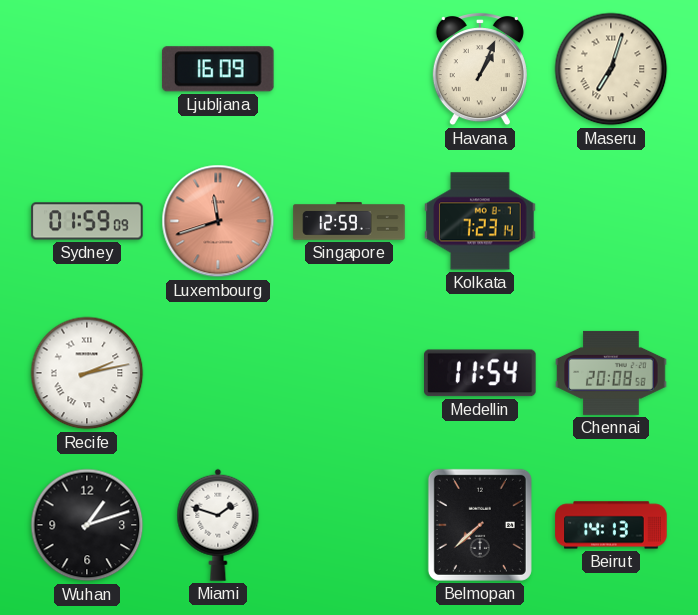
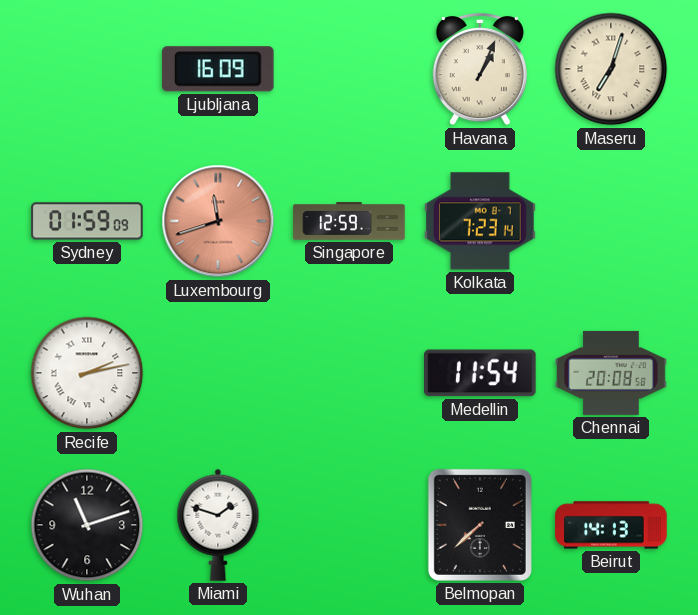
Wuhan: 1:12 -> 11:12
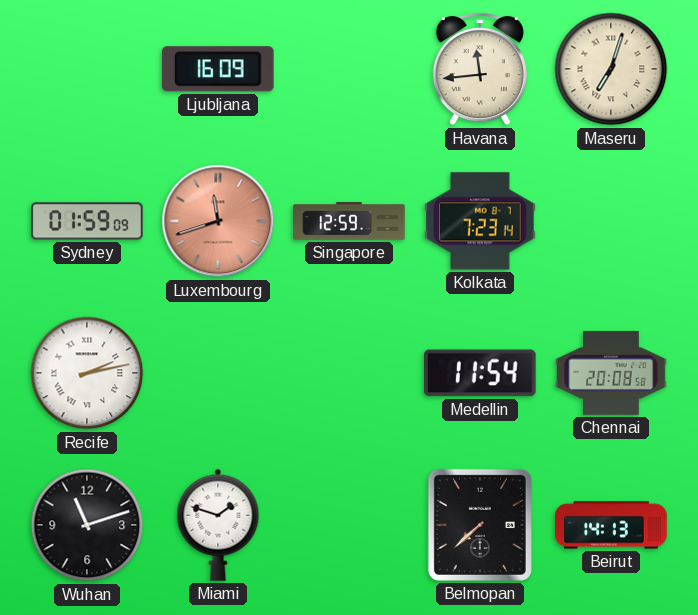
Havana: 1:04 -> 11:44
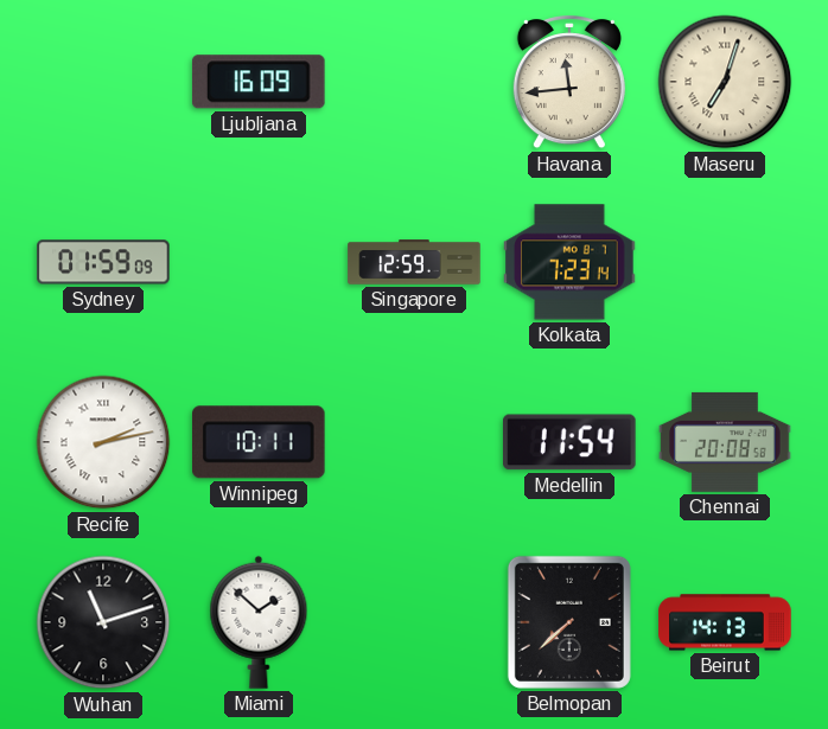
Luxembourg: 11:42 -> none
Winnipeg: none -> 10:11
Miami: 1:48 -> 1:52
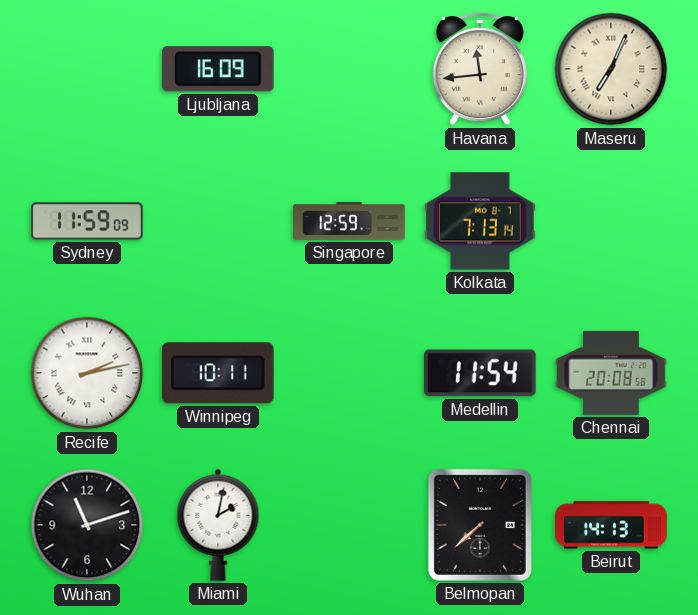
Maseru: 7:03 -> 7:04
Sydney: 01:59 -> 11:59
Kolkata: 7:23 -> 7:13
Miami: 1:52 -> 2:02
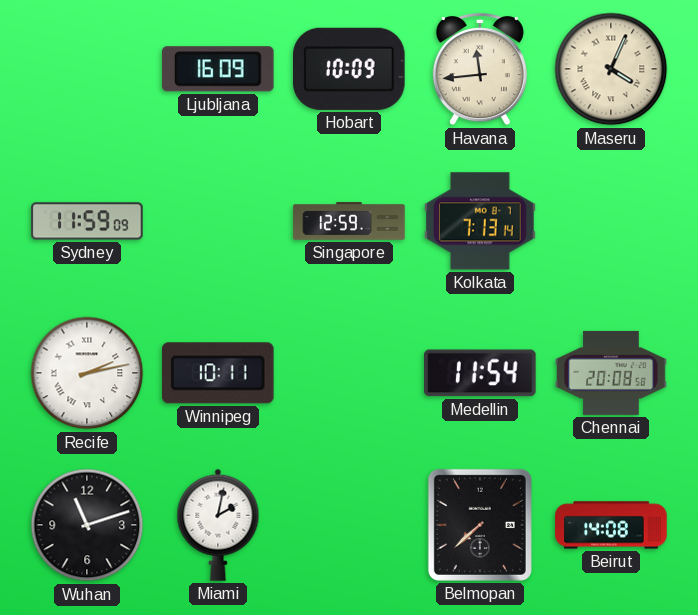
Hobart: none -> 10:09
Maseru: 7:04 -> 4:04
Beirut: 14:13 -> 14:08
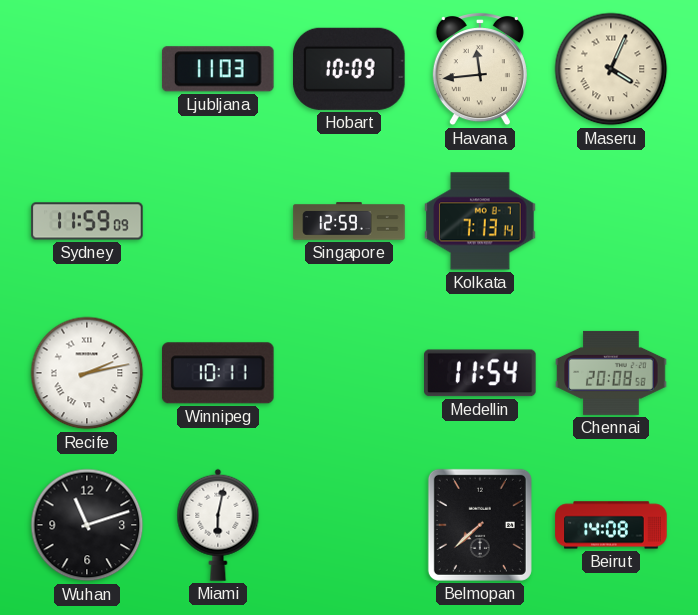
Ljubljana: 16:09 -> 11:03
Miami: 2:02 -> 6:02
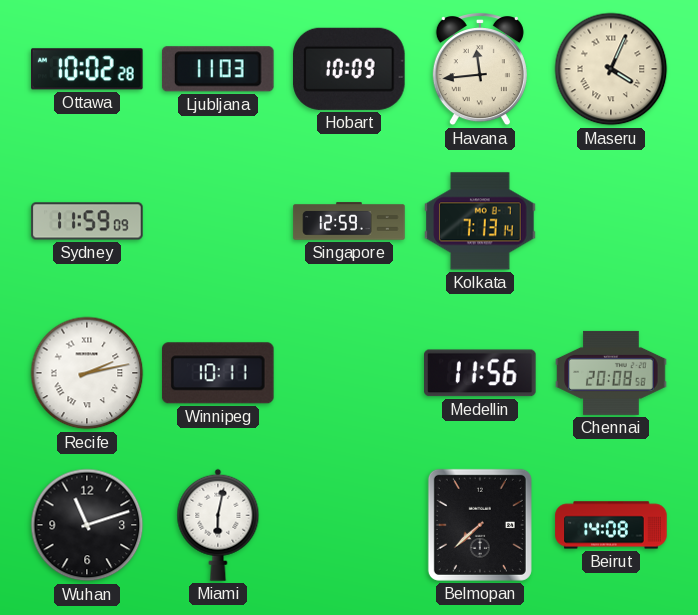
Ottawa: none -> 10:02
Medellin: 11:54 -> 11:56
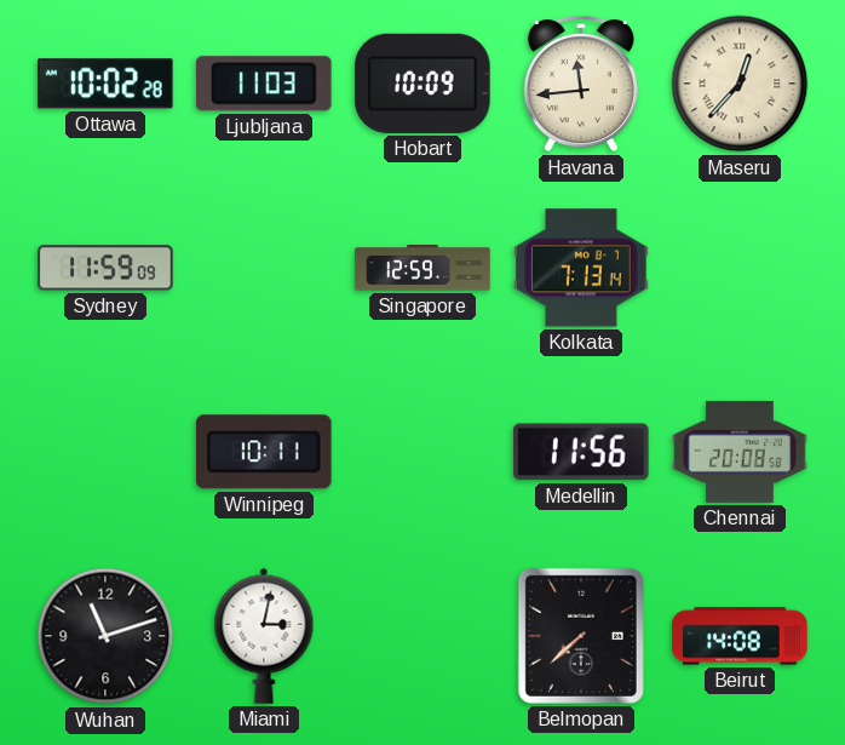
Maseru: 4:04 -> 12:37
Recife: 2:13 -> none
Miami: 6:02 -> 3:02
